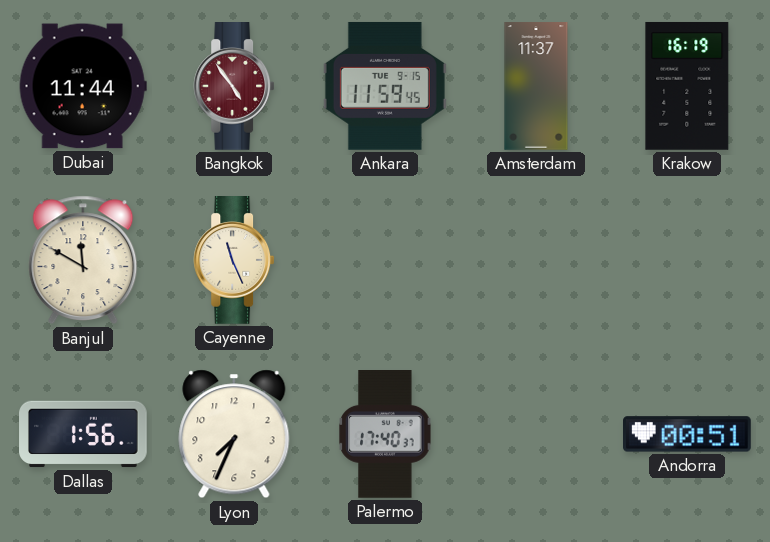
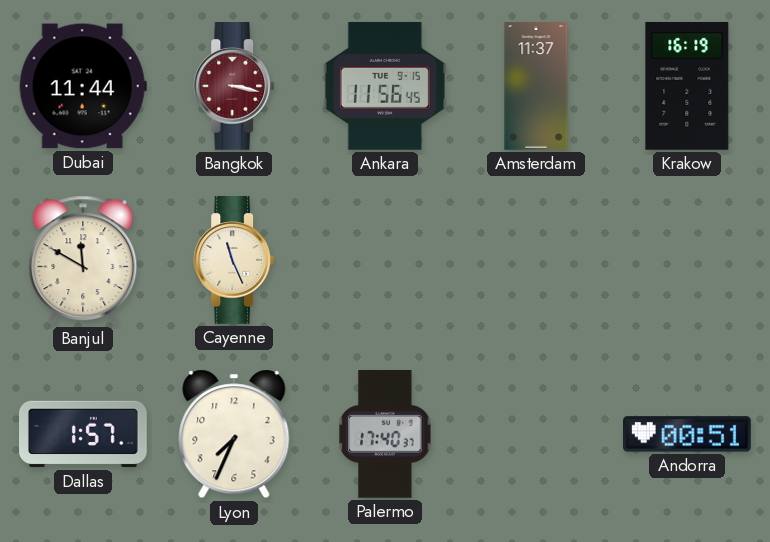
Bangkok: 4:54 -> 3:17
Ankara: 11:59 -> 11:56
Dallas: 1:56 -> 1:57
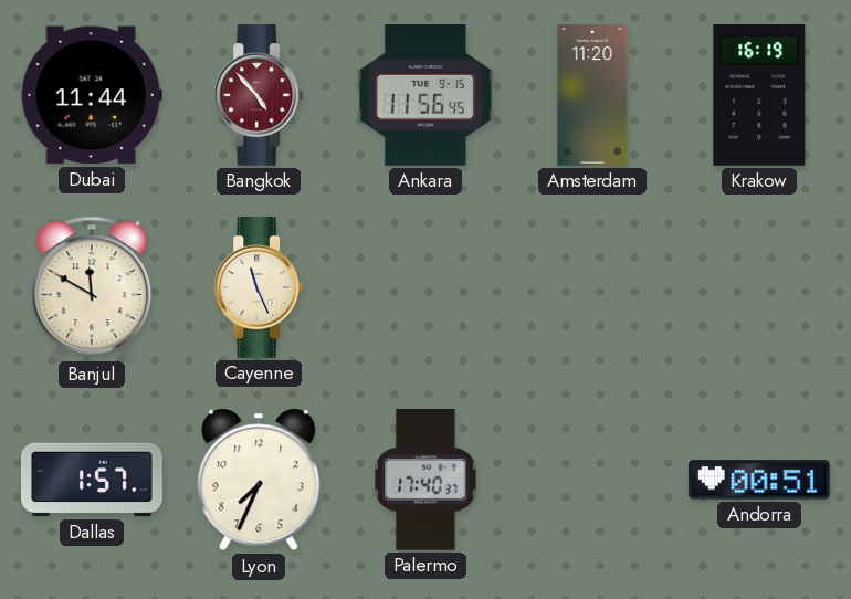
Bangkok: 3:17 -> 4:53
Amsterdam: 11:37 -> 11:20
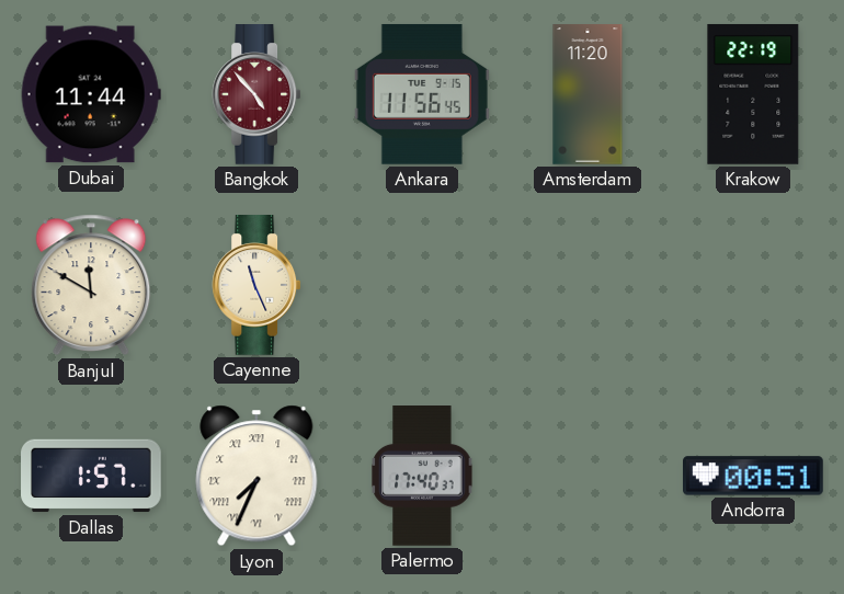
Krakow: 16:19 -> 22:19
Lyon numerals: Arabic -> Roman
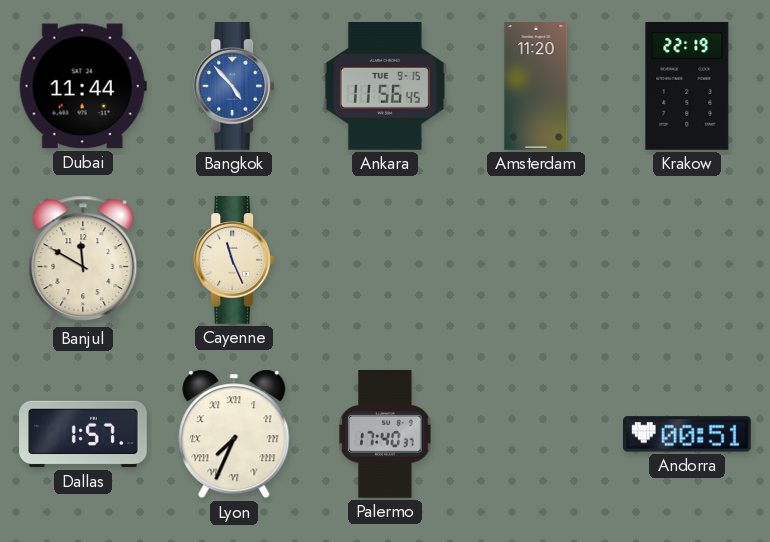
Bangkok dial: burgundy -> blue
